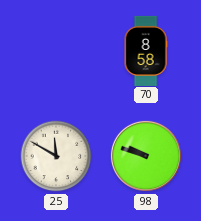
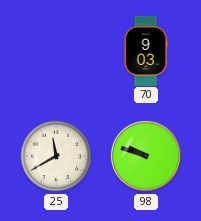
70: 8:58 -> 9:03
25: 11:50 -> 11:40
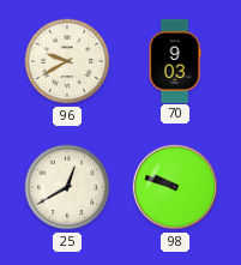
96: none -> 9:40
25: 11:40 -> 12:40
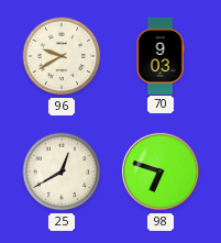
98: 9:48 -> 6:48
